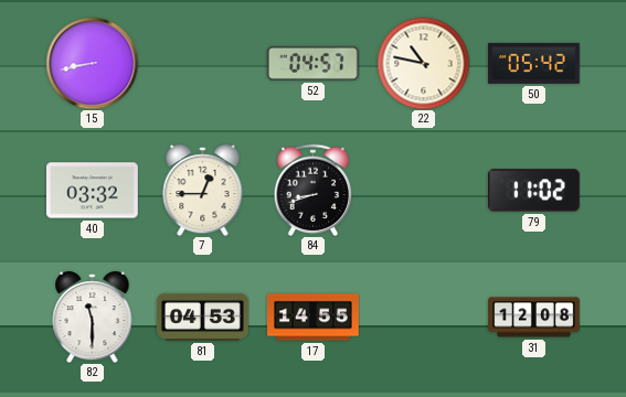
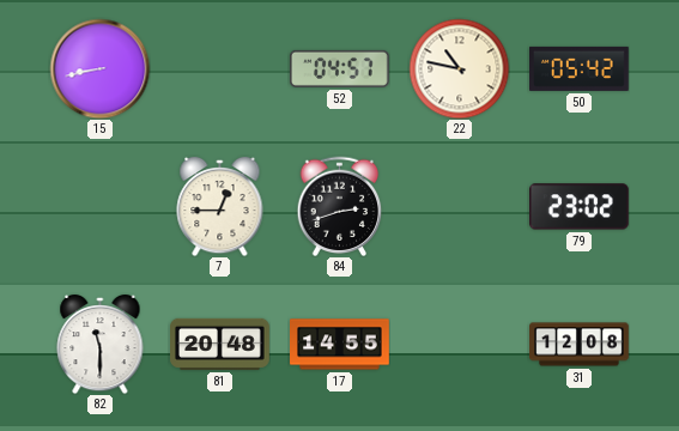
40: 03:32 -> none
84: 8:42 -> 2:42
79: 11:02 -> 23:02
81: 04:53 -> 20:48
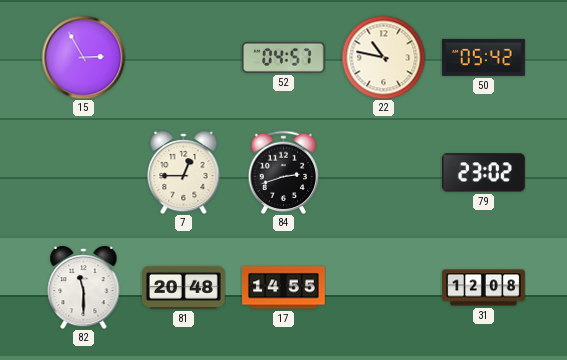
15: 8:43 -> 2:55
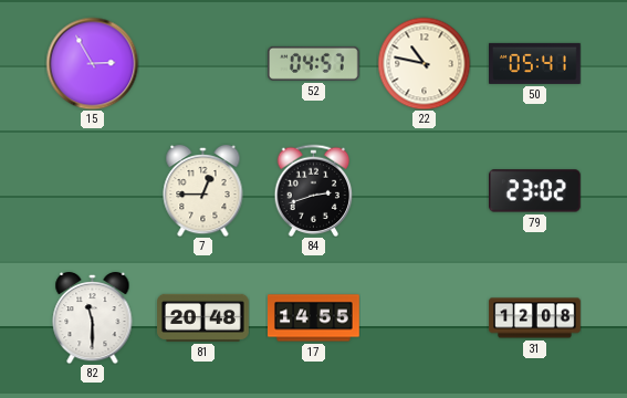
50: 05:42 -> 05:41
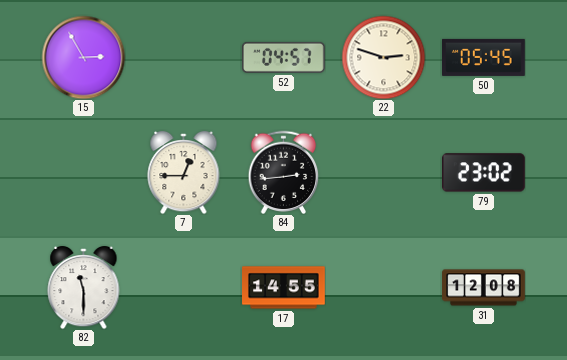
22: 10:47 -> 2:48
50: 05:41 -> 05:45
84: 2:42 -> 2:44
81: 20:48 -> none
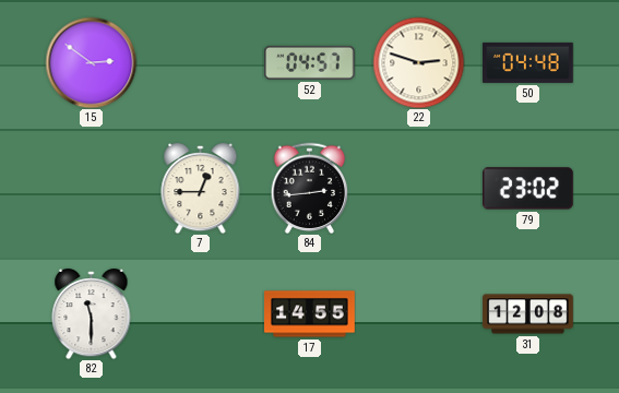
15: 2:55 -> 2:51
50: 05:45 -> 04:48
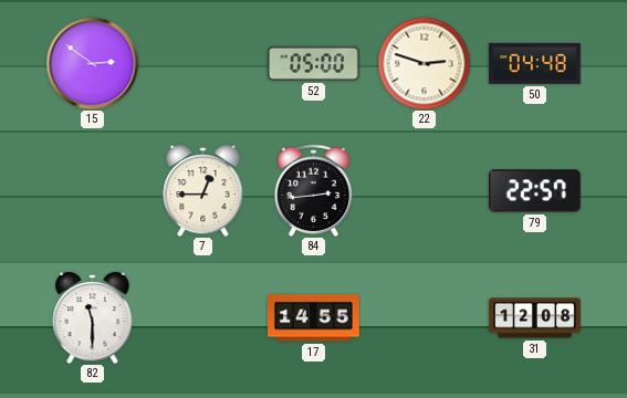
52: 04:57 -> 05:00
79: 23:02 -> 22:57
